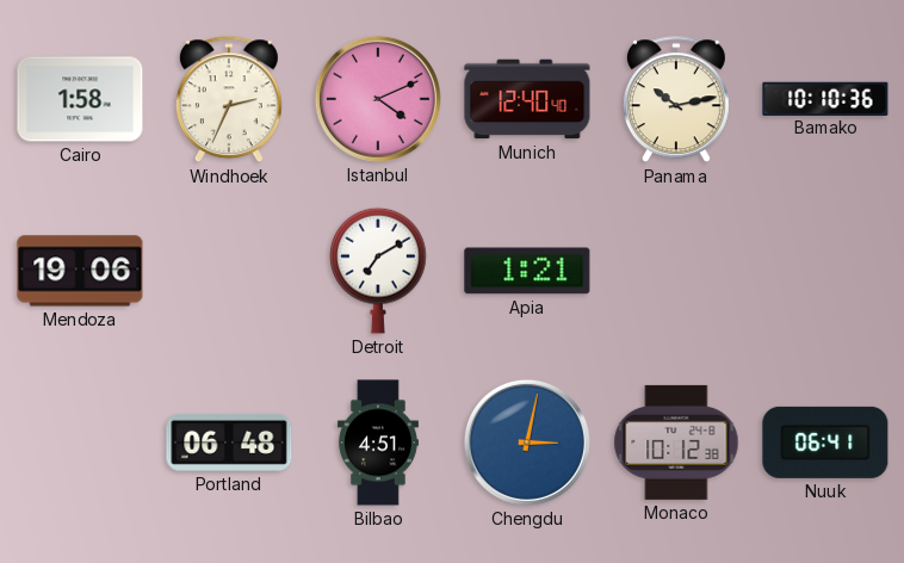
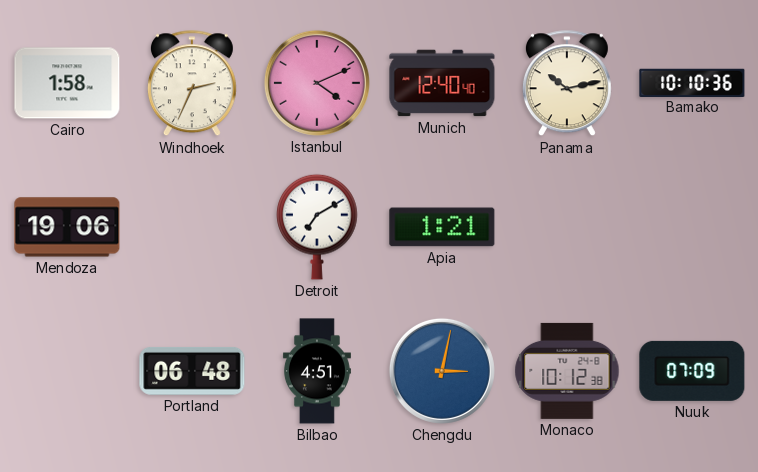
Nuuk: 06:41 -> 07:09
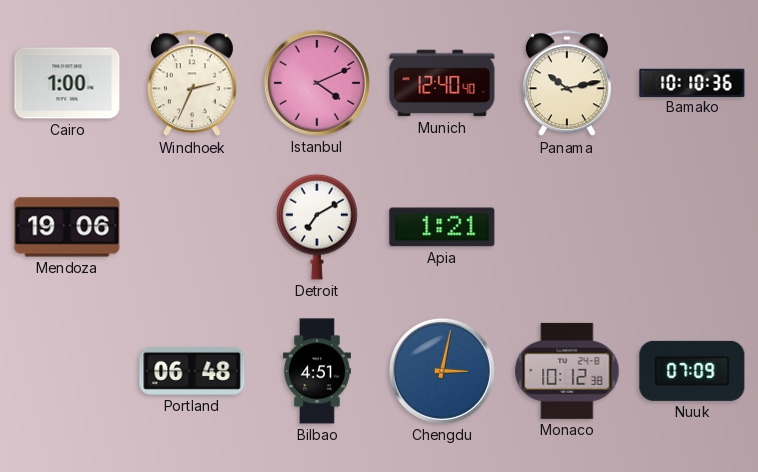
Cairo: 1:58 -> 1:00
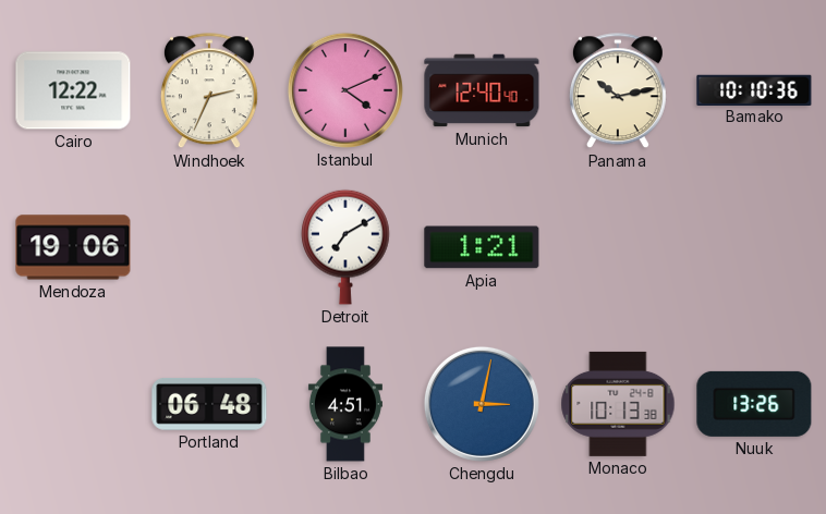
Cairo: 1:00 -> 12:22
Monaco: 10:12 -> 10:13
Nuuk: 07:09 -> 13:26
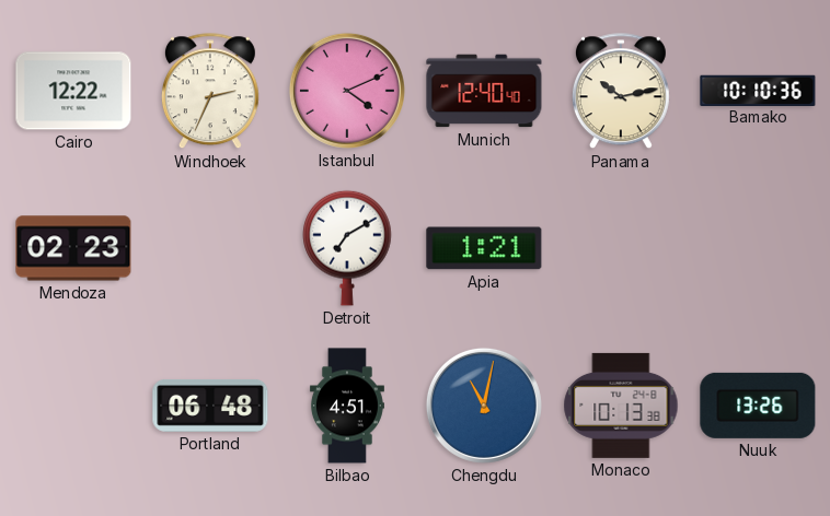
Mendoza: 19:06 -> 02:23
Chengdu: 3:02 -> 11:02
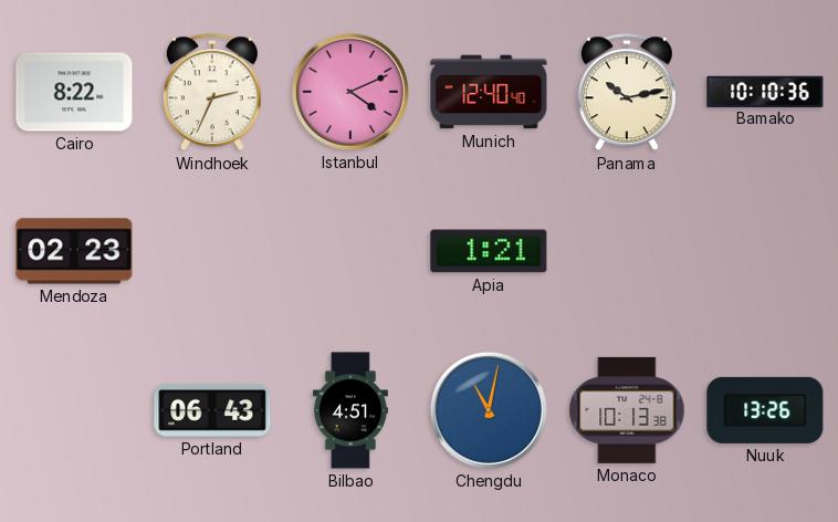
Cairo: 12:22 -> 8:22
Detroit: 7:10 -> none
Portland: 06:48 -> 06:43
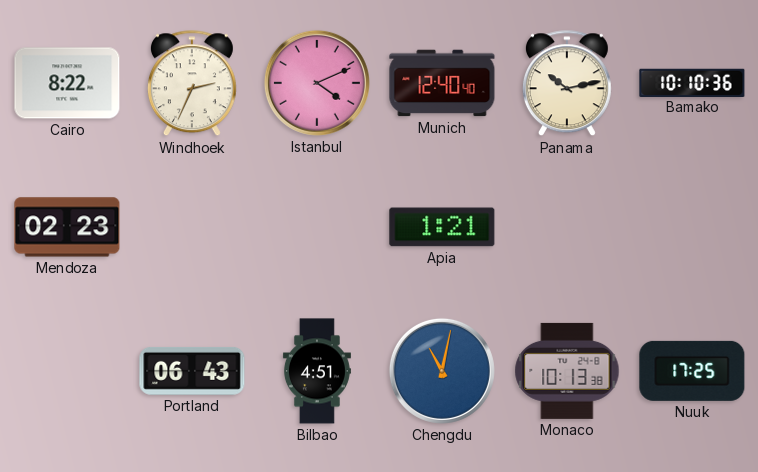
Nuuk: 13:26 -> 17:25
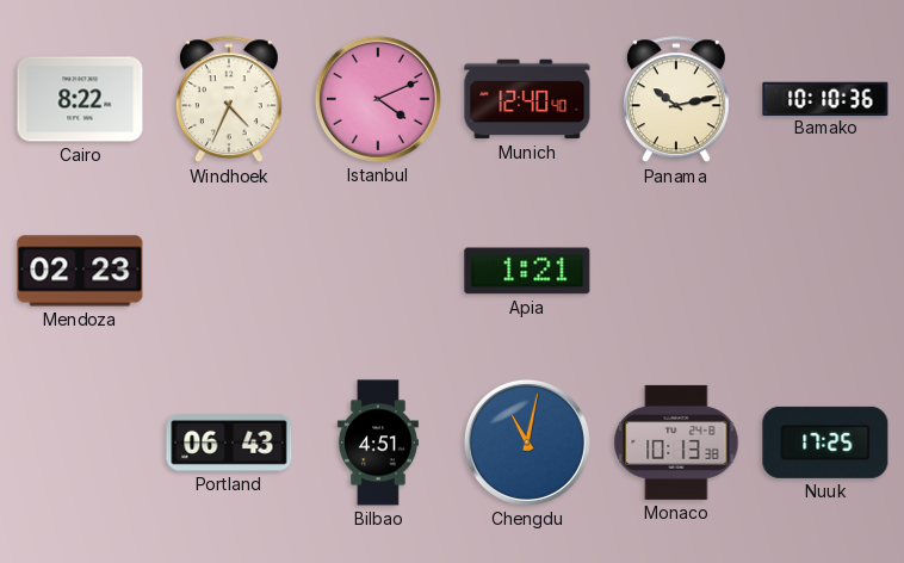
Windhoek: 2:34 -> 4:34
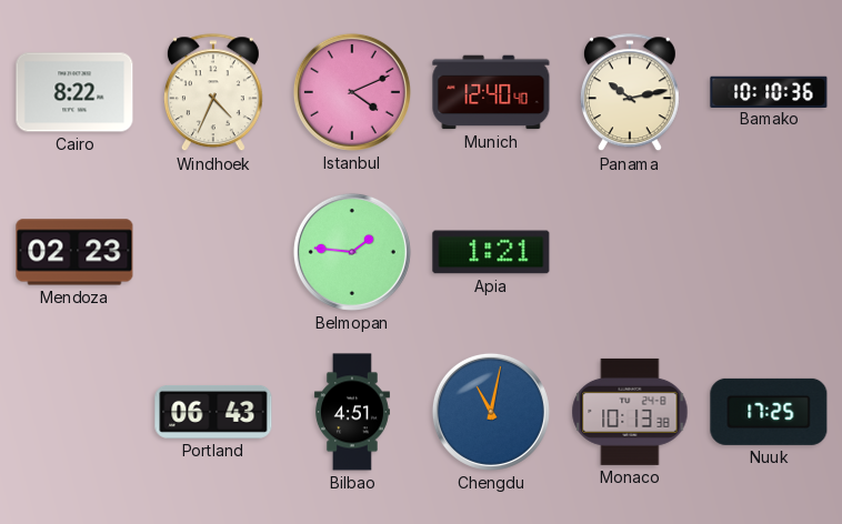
Belmopan: none -> 1:46
